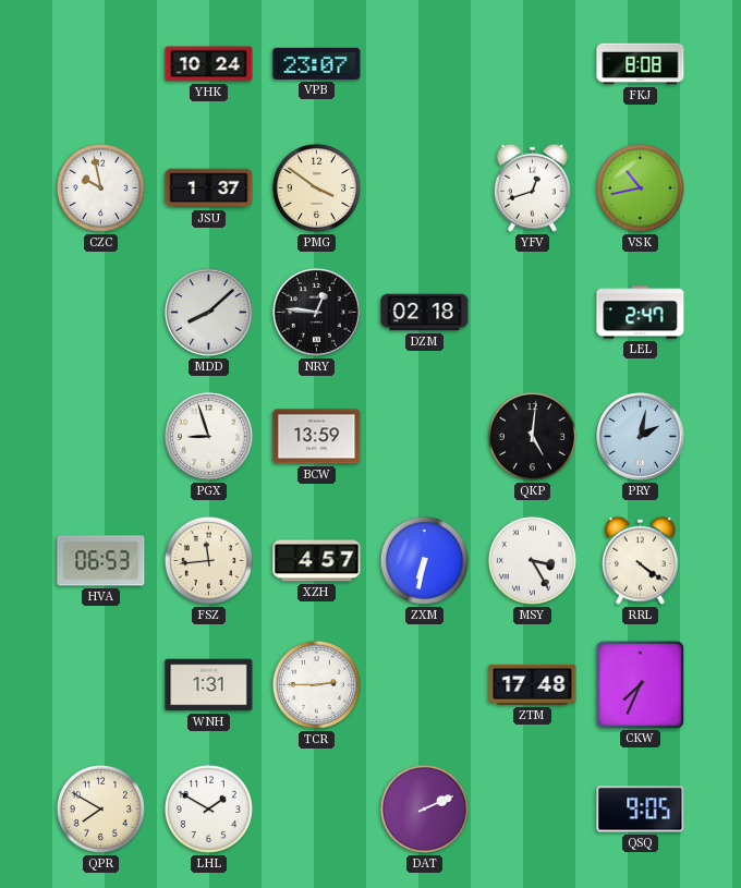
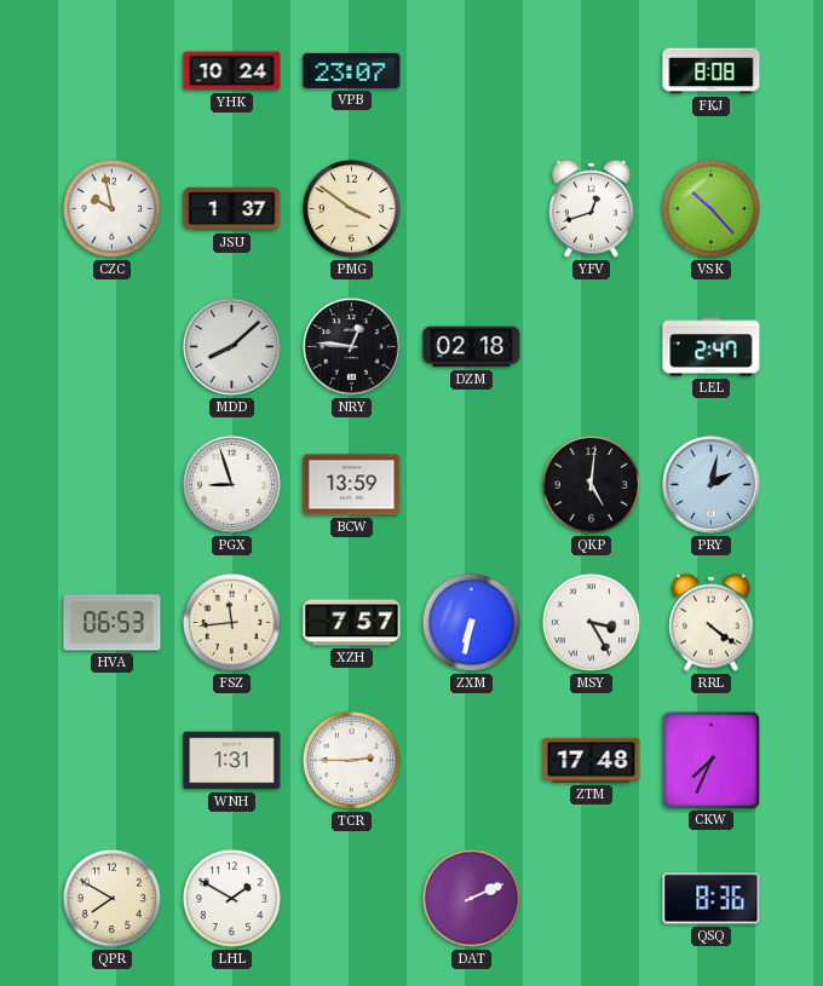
VSK: 10:43 -> 10:23
XZH: 4:57 -> 7:57
QSQ: 9:05 -> 8:36
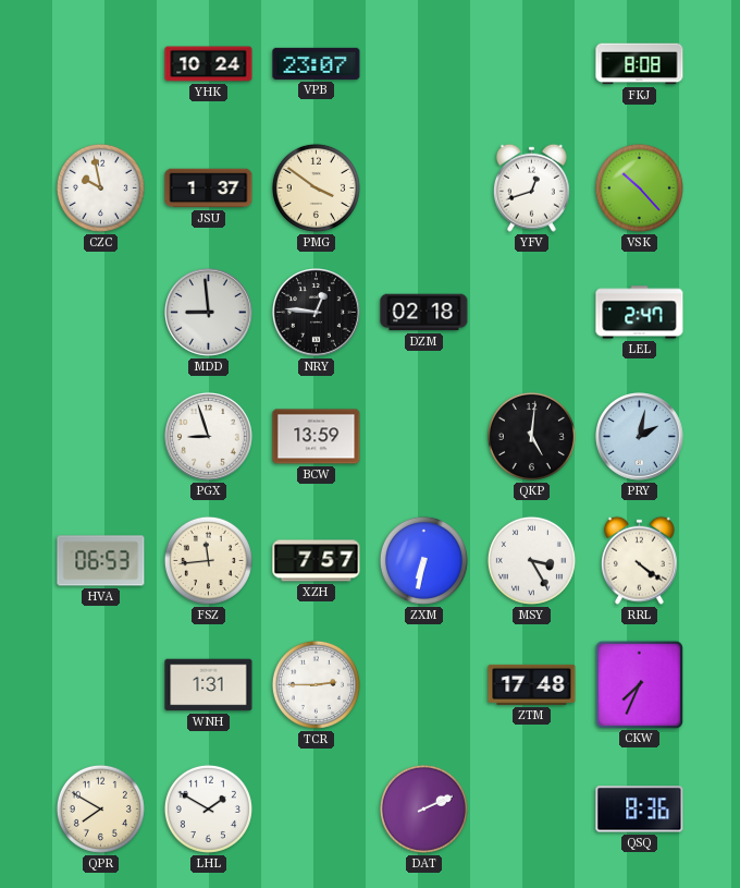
MDD: 8:08 -> 8:59
